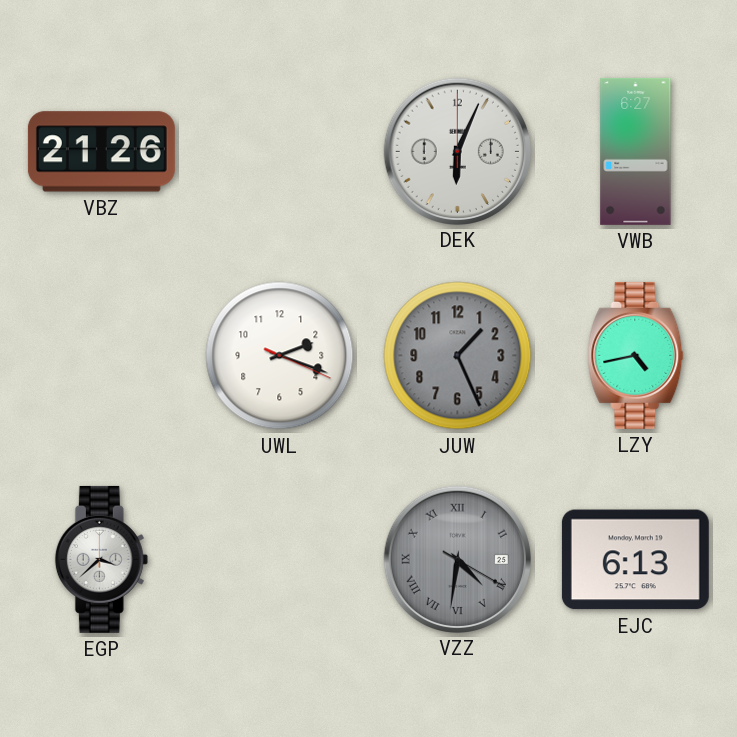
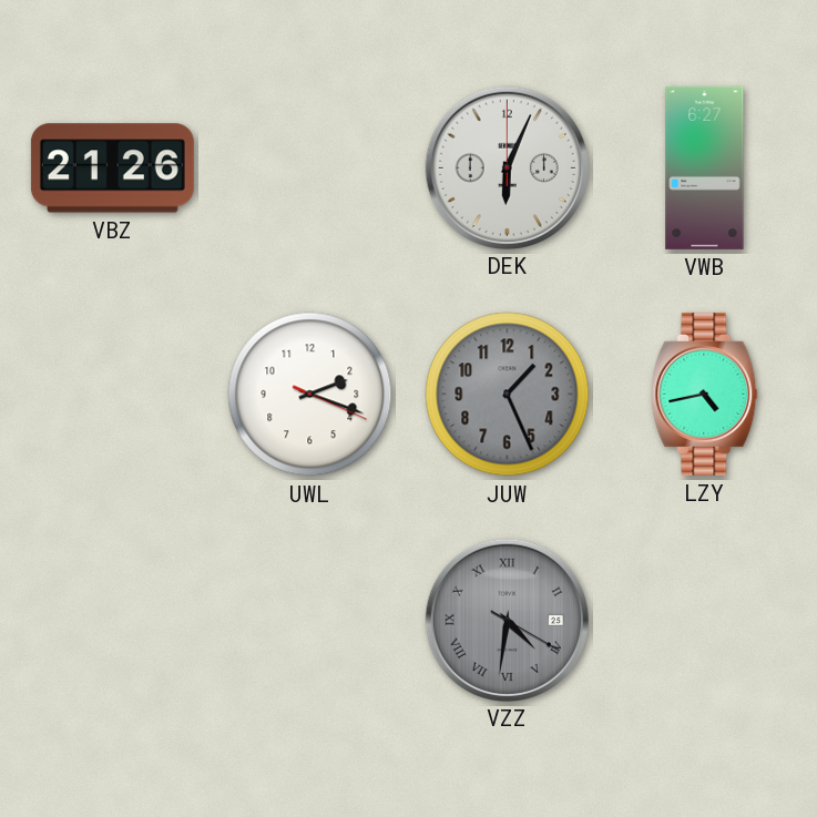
EGP: 3:38 -> none
EJC: 6:13 -> none
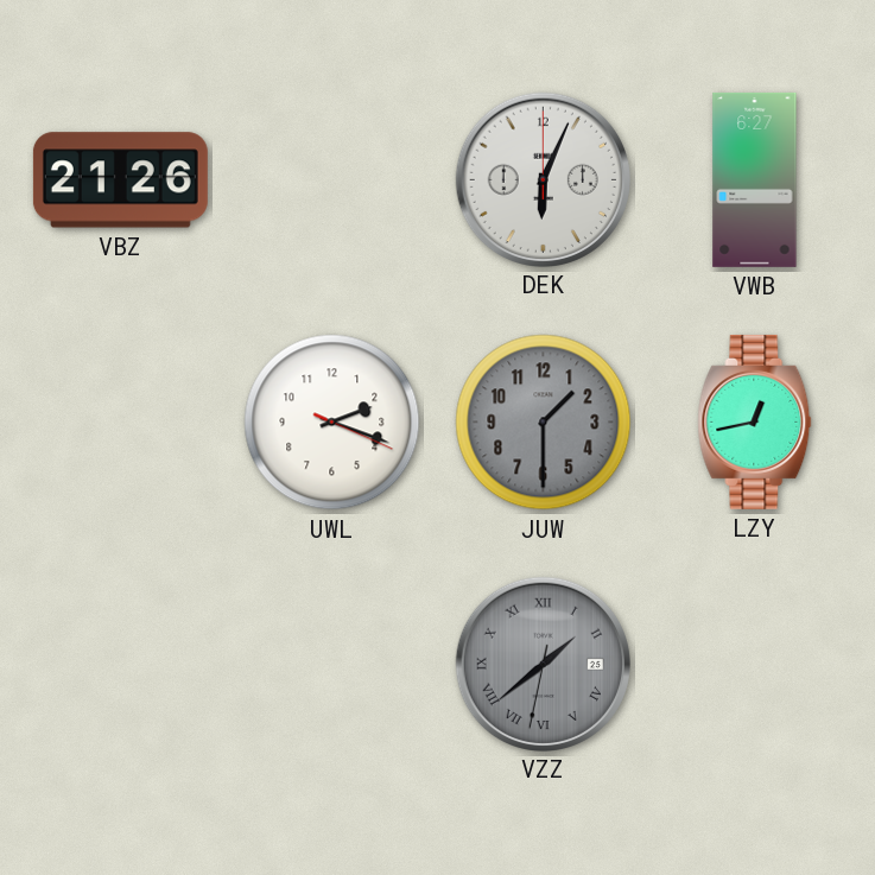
JUW: 1:26 -> 1:30
LZY: 4:43 -> 12:43
VZZ: 4:31 -> 1:38
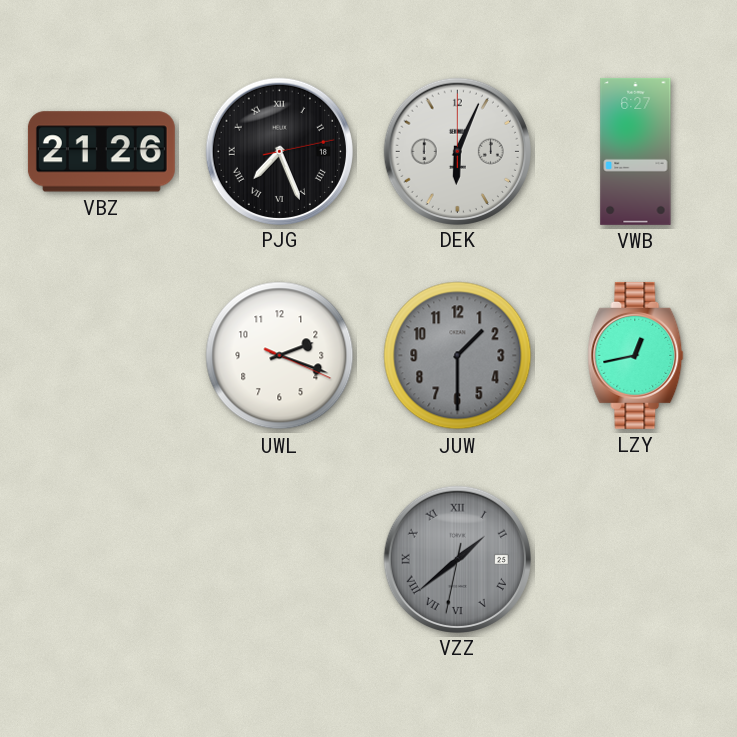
PJG: none -> 7:26
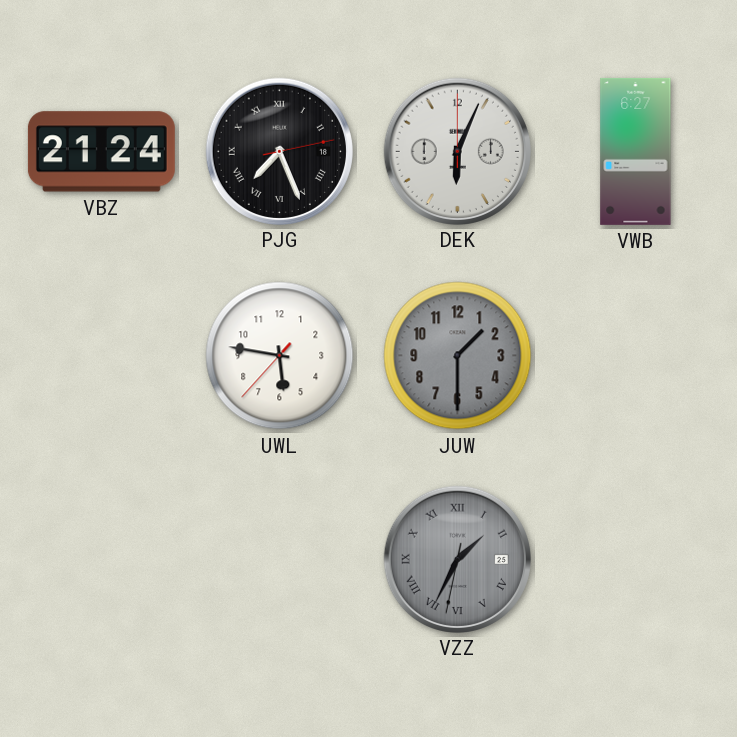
VBZ: 21:26 -> 21:24
UWL: 2:18 -> 5:46
LZY: 12:43 -> none
VZZ: 1:38 -> 1:34
